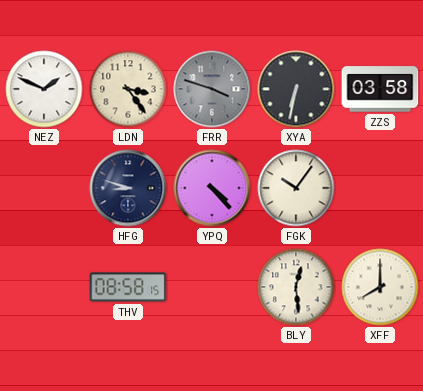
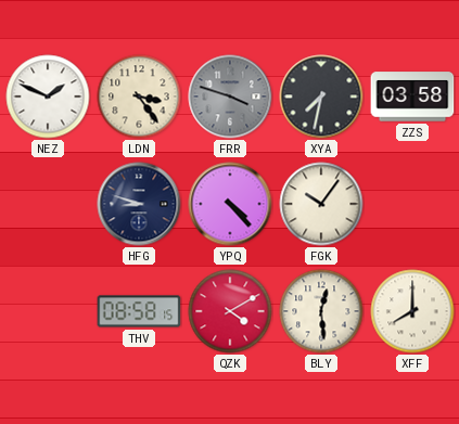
XYA: 6:32 -> 7:32
QZK: none -> 4:10
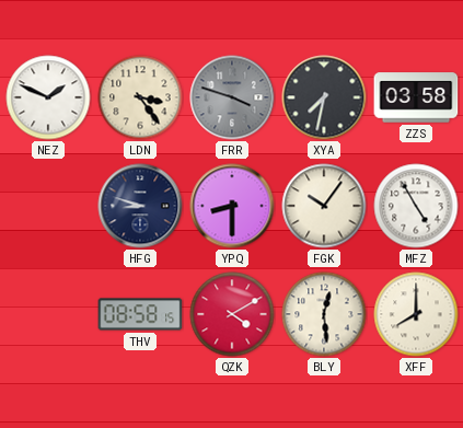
YPQ: 4:23 -> 8:30
MFZ: none -> 4:55
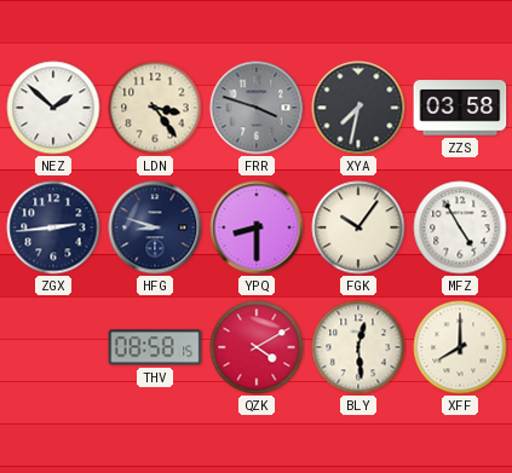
NEZ: 1:49 -> 1:52
ZGX: none -> 2:44
